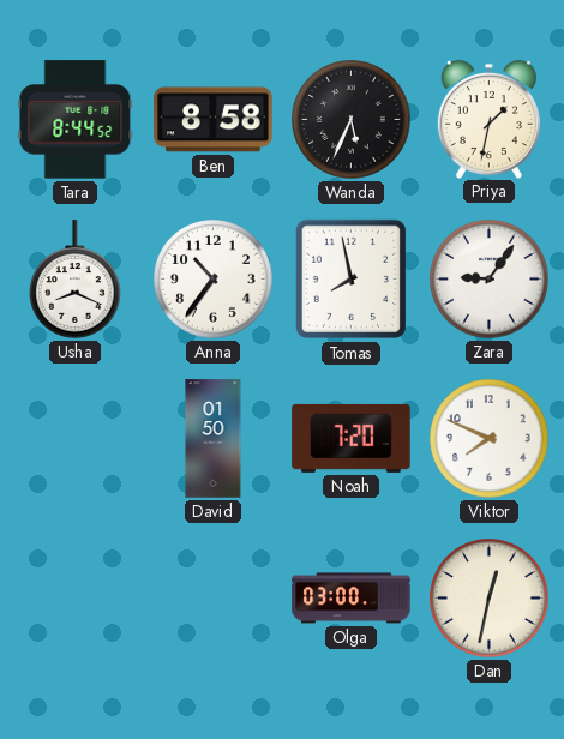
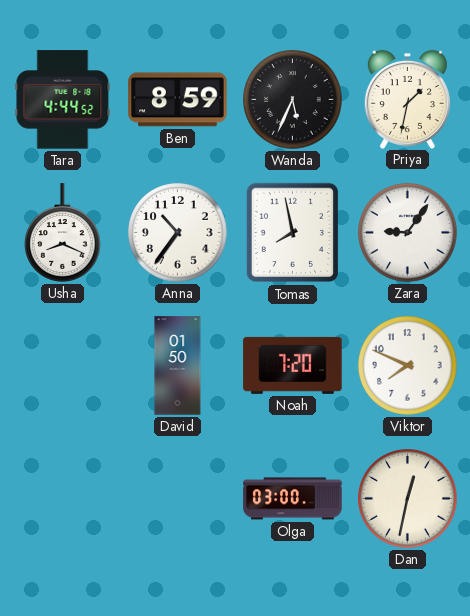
Tara: 8:44 -> 4:44
Ben: 8:58 -> 8:59
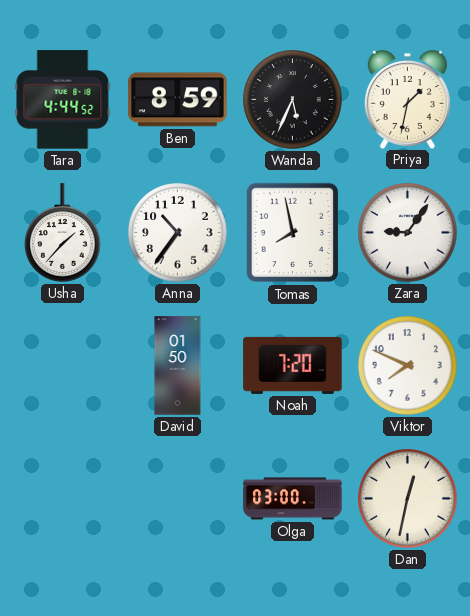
Usha: 8:19 -> 1:37
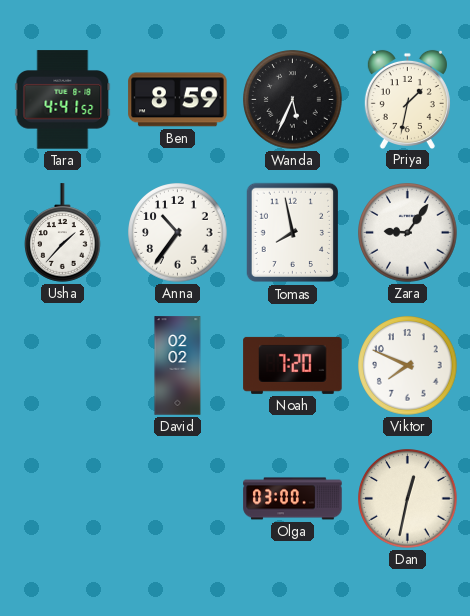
Tara: 4:44 -> 4:41
David: 01:50 -> 02:02
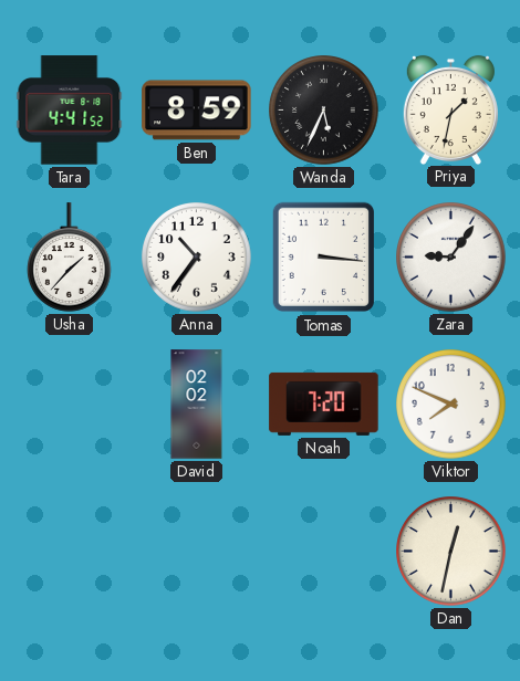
Tomas: 7:58 -> 3:16
Olga: 03:00 -> none
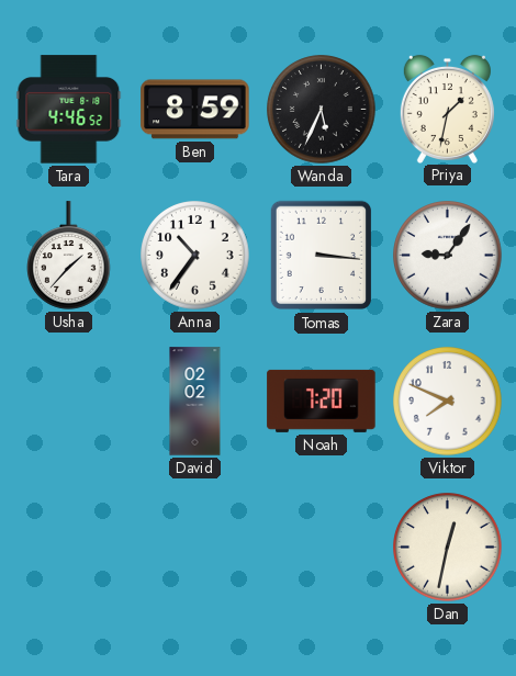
Tara: 4:41 -> 4:46
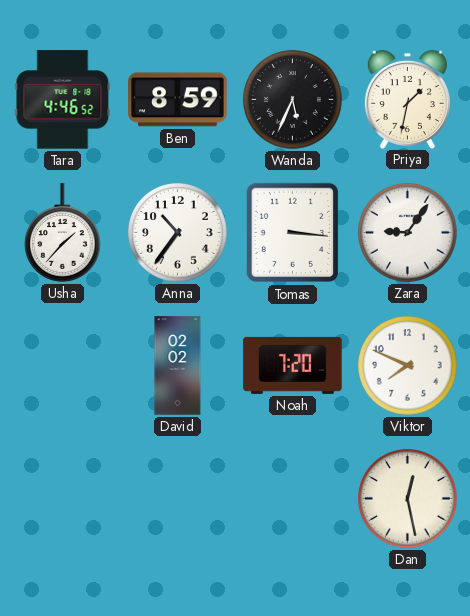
Dan: 12:32 -> 12:28
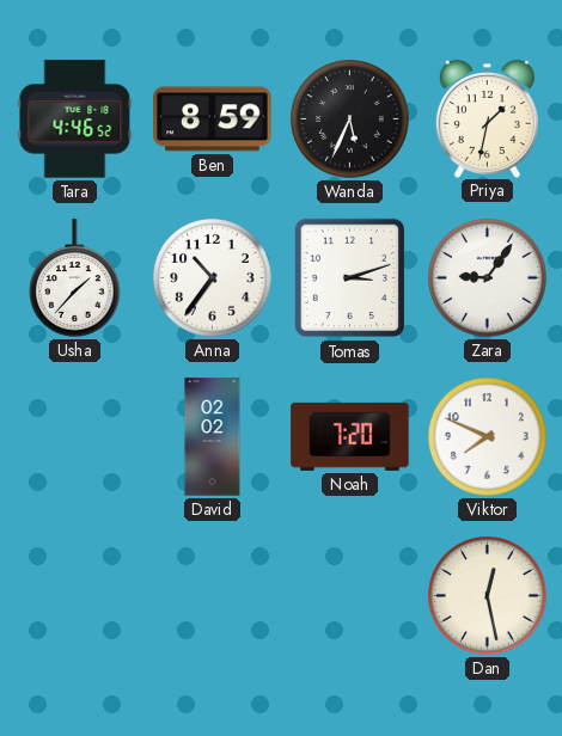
Tomas: 3:16 -> 3:12
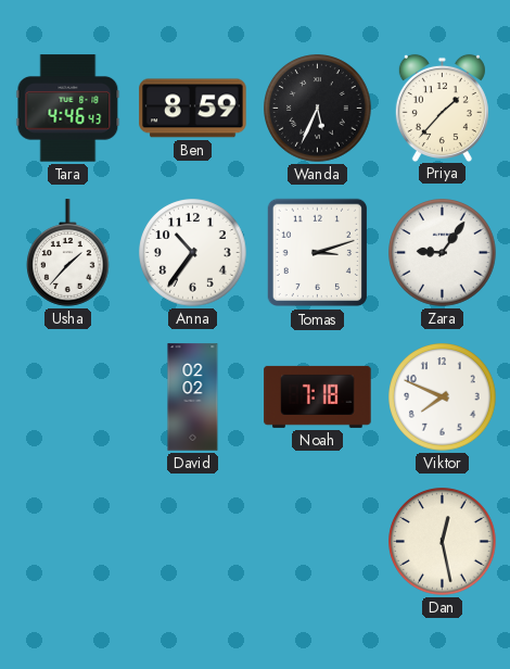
Tara: 4:46:52 -> 4:46:43
Priya: 1:32 -> 1:37
Noah: 7:20 -> 7:18
